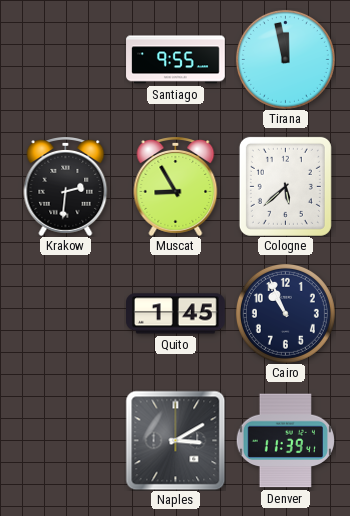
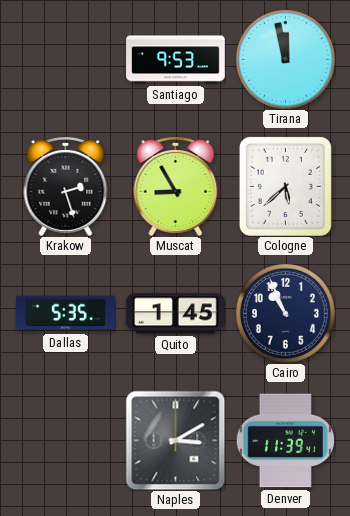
Santiago: 9:55 -> 9:53
Krakow: 2:31 -> 2:27
Dallas: none -> 5:35
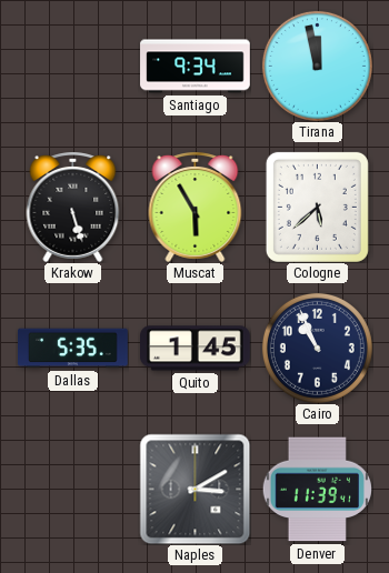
Santiago: 9:53 -> 9:34
Krakow: 2:27 -> 5:27
Muscat: 8:55 -> 5:55
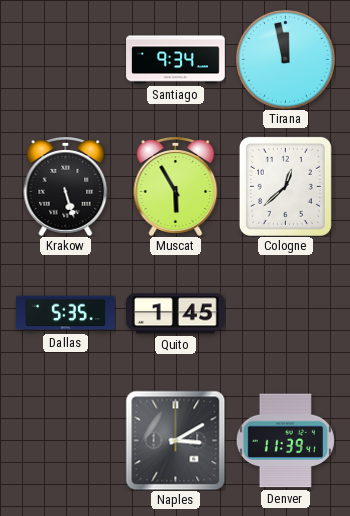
Cologne: 5:38 -> 12:38
Cairo: 10:56 -> none
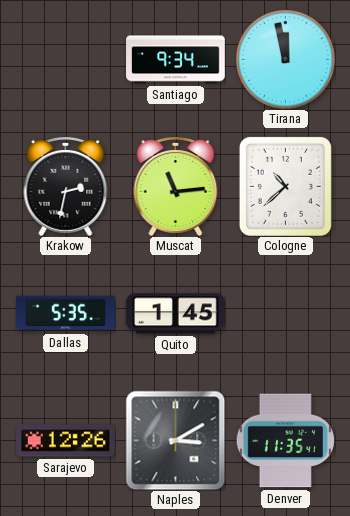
Krakow: 5:27 -> 2:32
Muscat: 5:55 -> 11:14
Cologne: 12:38 -> 10:38
Sarajevo: none -> 12:26
Denver: 11:39 -> 11:35
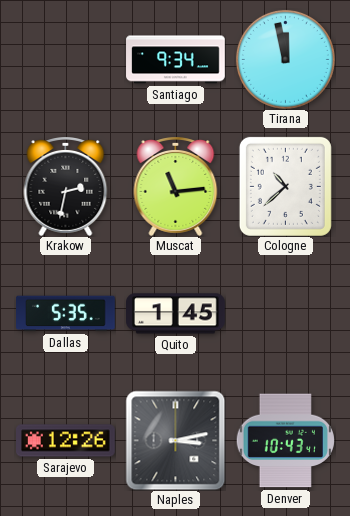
Naples: 3:10 -> 3:13
Denver: 11:35 -> 10:43
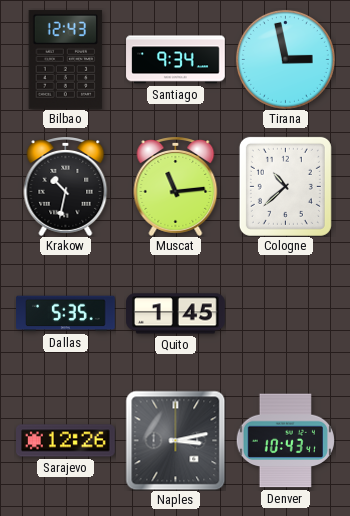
Bilbao: none -> 12:43
Tirana: 11:58 -> 2:58
Krakow: 2:32 -> 10:32
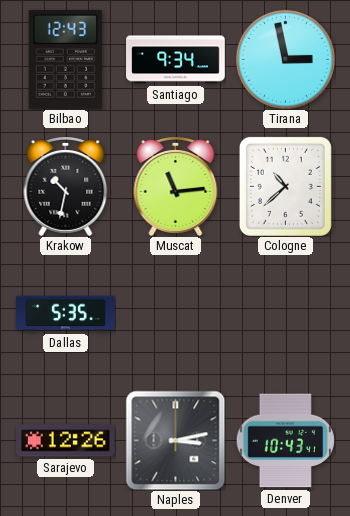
Quito: 1:45 -> none
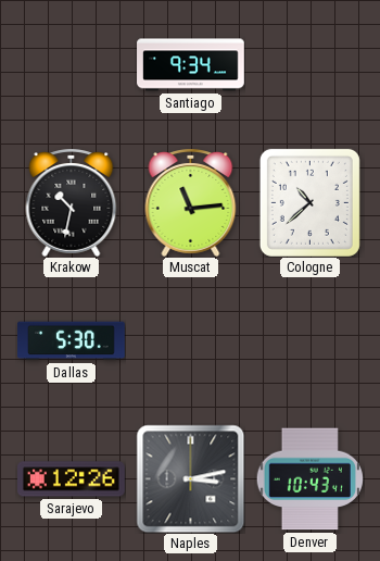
Bilbao: 12:43 -> none
Tirana: 2:58 -> none
Dallas: 5:35 -> 5:30
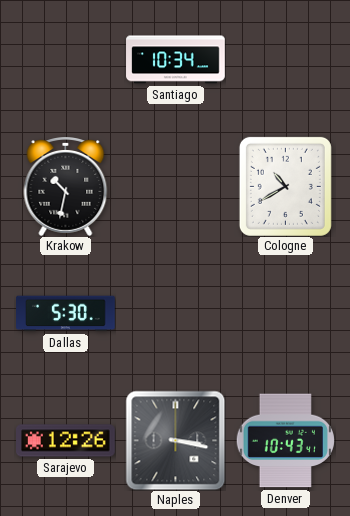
Santiago: 9:34 -> 10:34
Muscat: 11:14 -> none
Cologne: 10:38 -> 10:40
Naples: 3:13 -> 3:17
